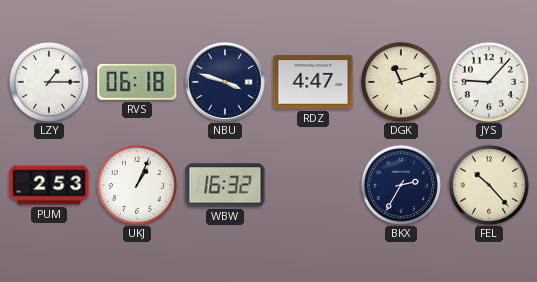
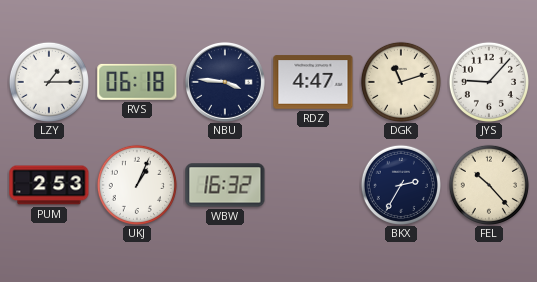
NBU: 3:48 -> 3:46
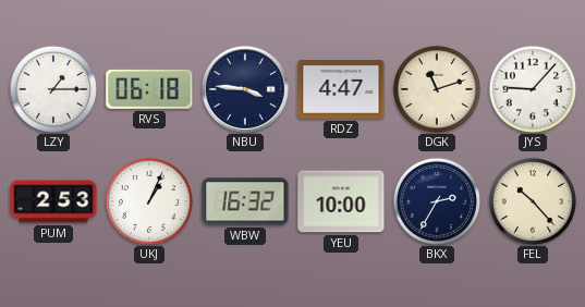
YEU: none -> 10:00
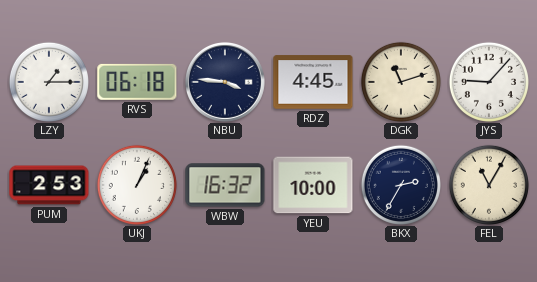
RDZ: 4:47 -> 4:45
FEL: 10:23 -> 11:05
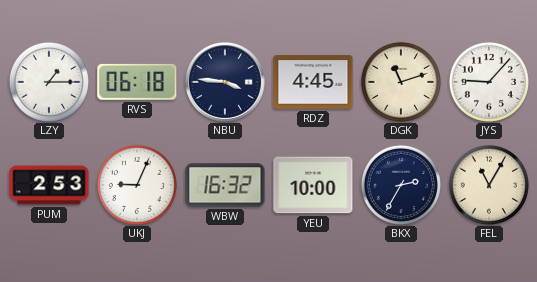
UKJ: 1:04 -> 9:04
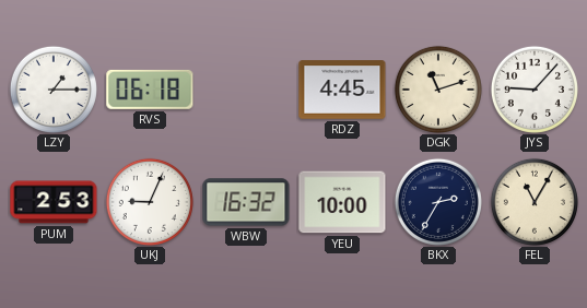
NBU: 3:46 -> none
